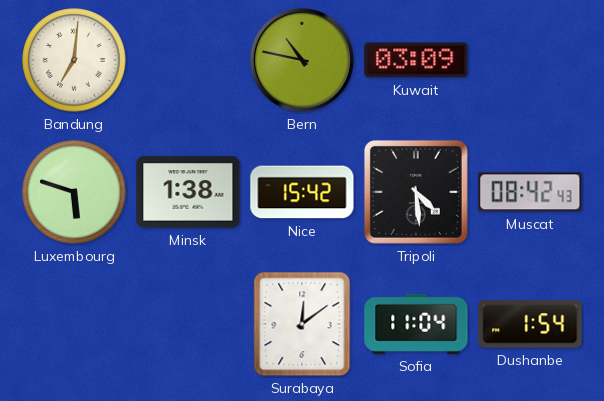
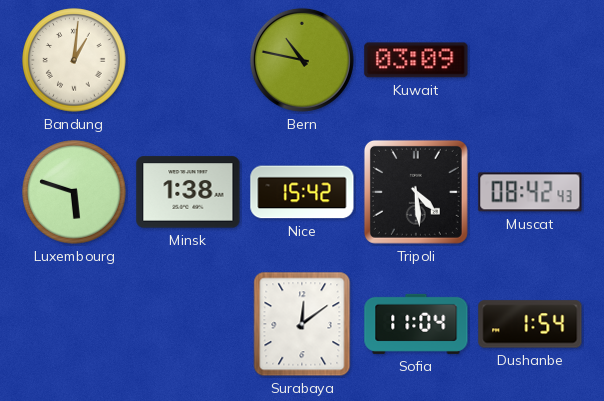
Bandung: 7:01 -> 1:01
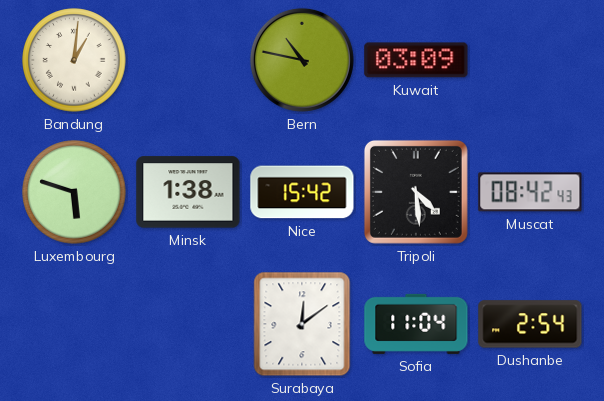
Dushanbe: 1:54 -> 2:54
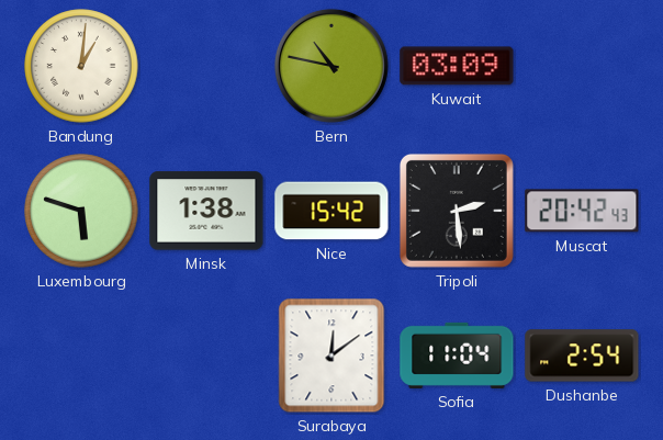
Tripoli: 4:29 -> 2:29
Muscat: 08:42 -> 20:42
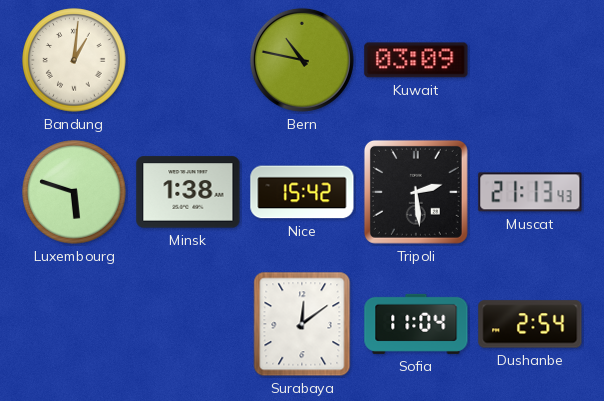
Muscat: 20:42 -> 21:13
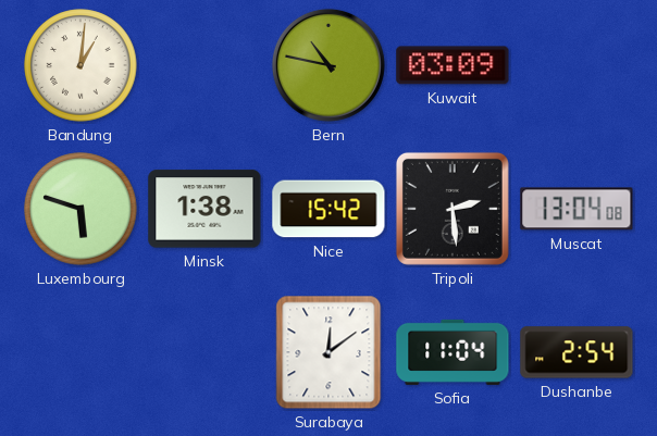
Muscat: 21:13 -> 13:04
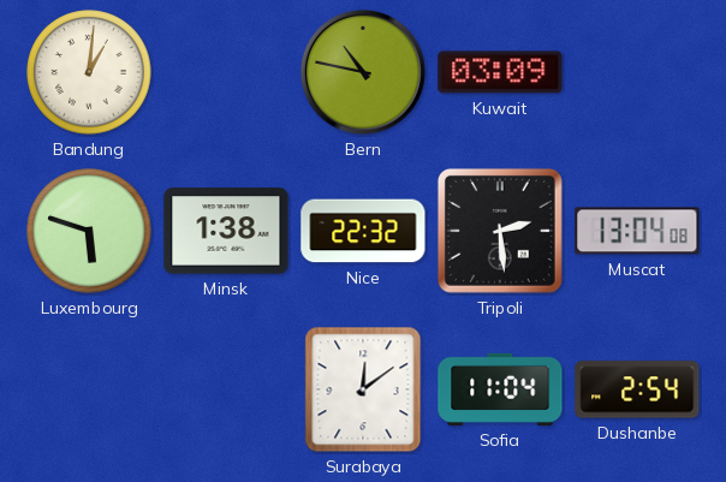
Nice: 15:42 -> 22:32
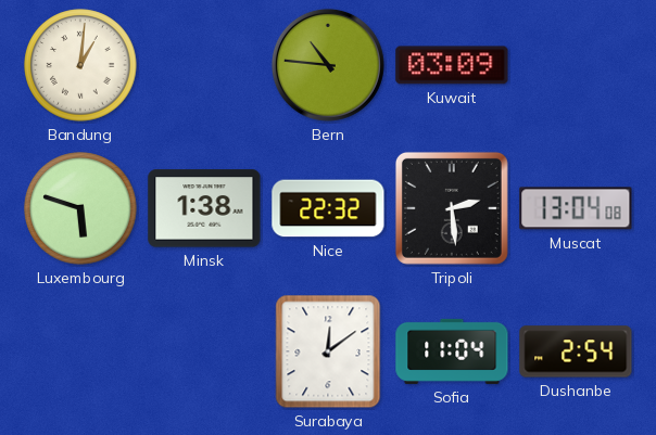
Bern: 10:47 -> 10:46
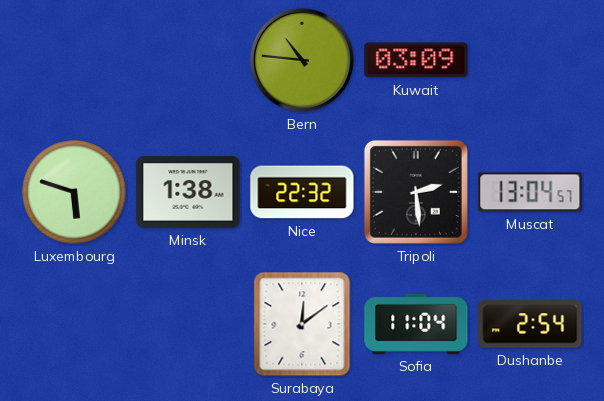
Bandung: 1:01 -> none
Muscat: 13:04:08 -> 13:04:57
